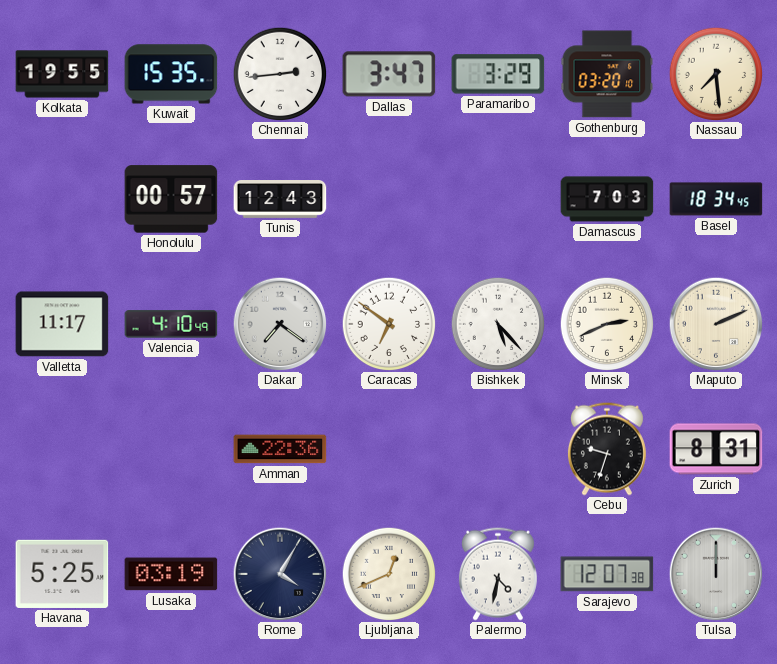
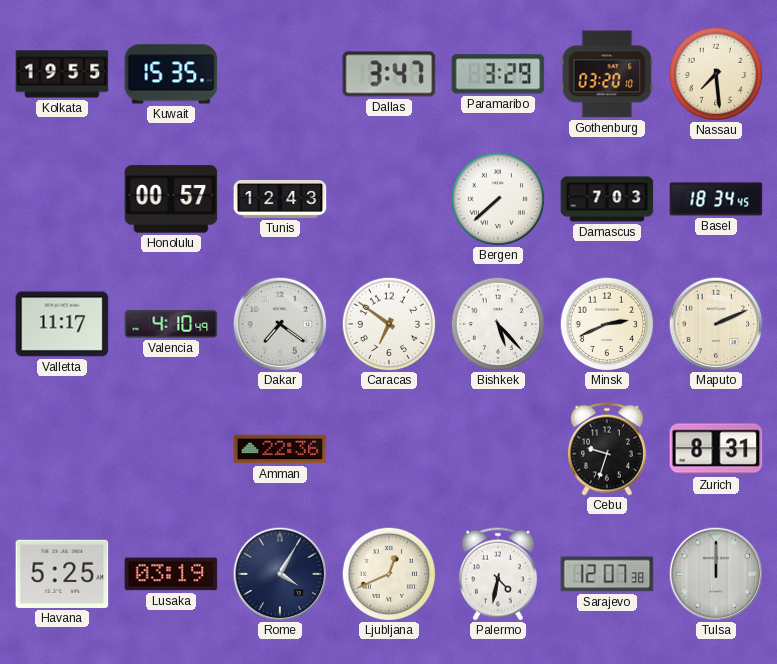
Chennai: 2:44 -> none
Bergen: none -> 7:38
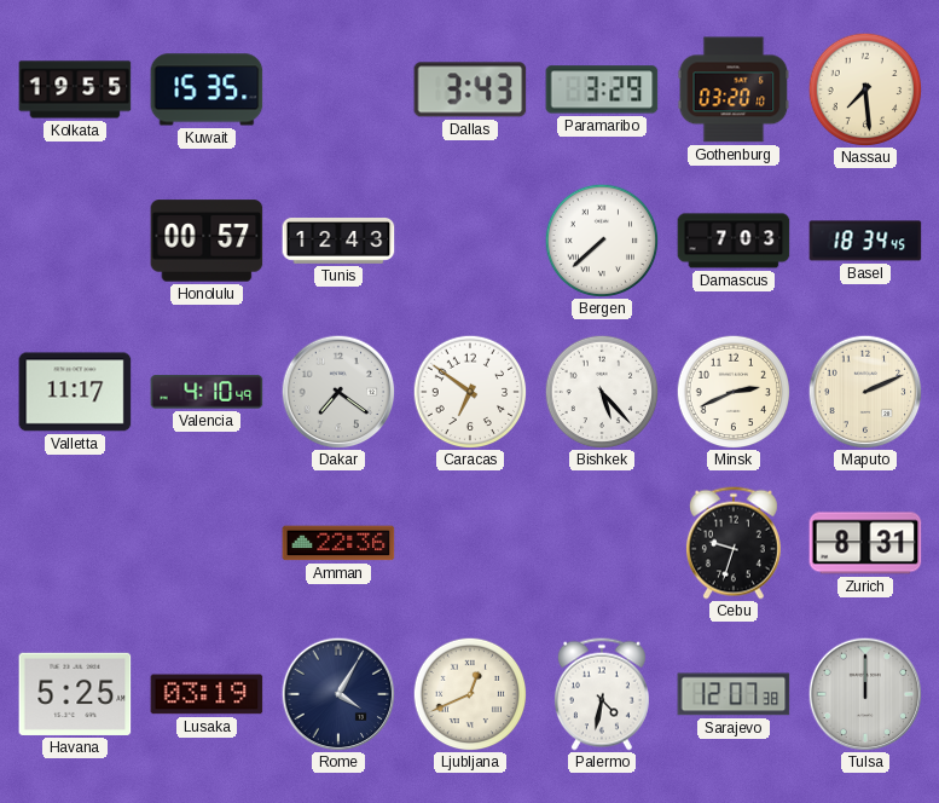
Dallas: 3:47 -> 3:43
